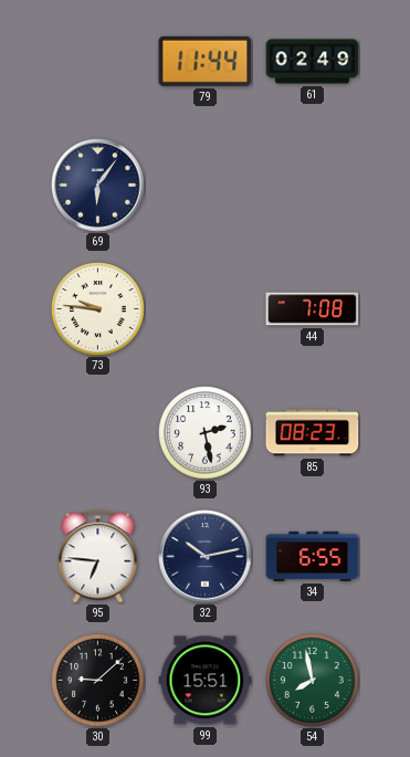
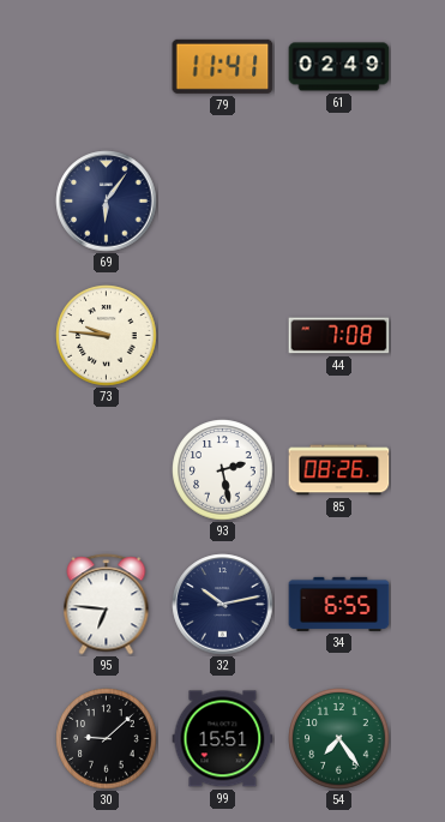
79: 11:44 -> 11:41
85: 08:23 -> 08:26
54: 7:58 -> 7:24
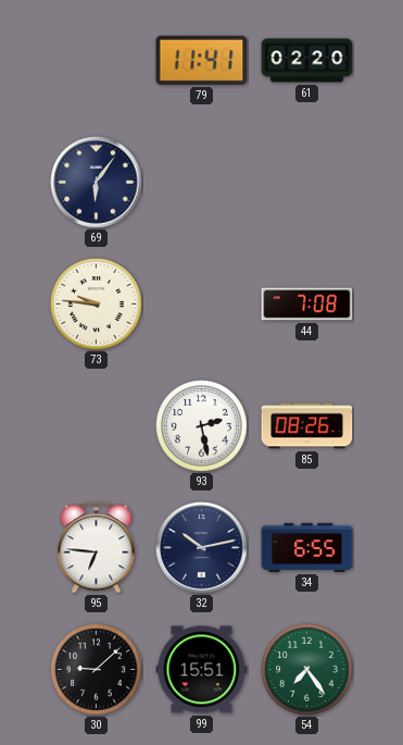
61: 02:49 -> 02:20
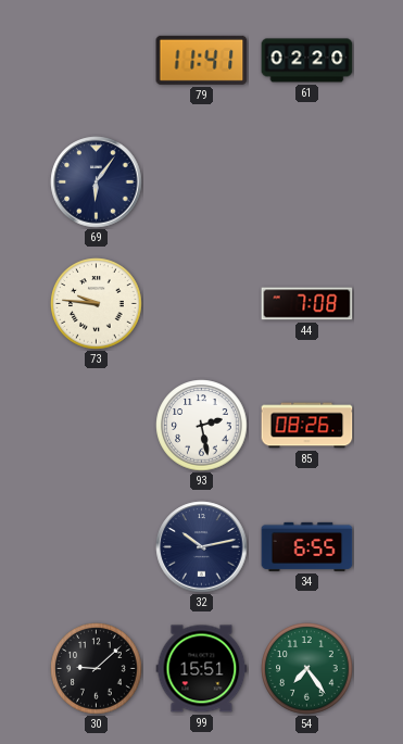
95: 6:46 -> none
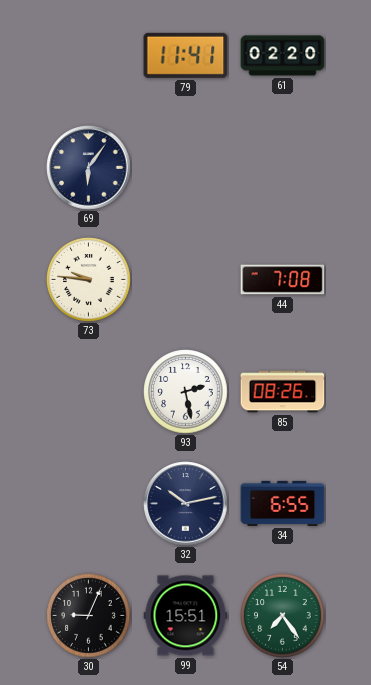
30: 9:08 -> 9:04
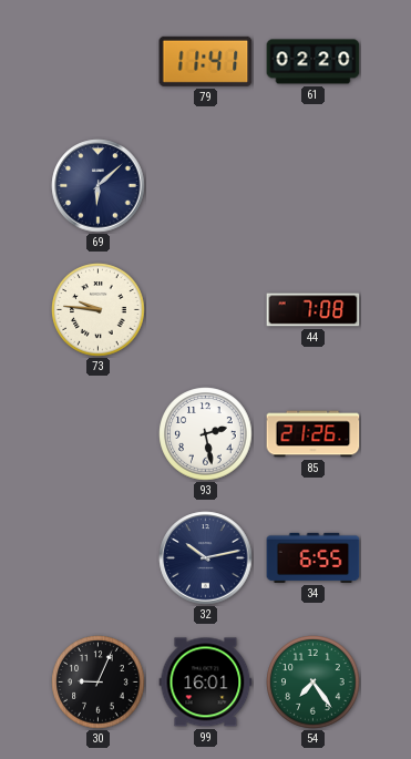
69: 6:06 -> 6:08
85: 08:26 -> 21:26
99: 15:51 -> 16:01
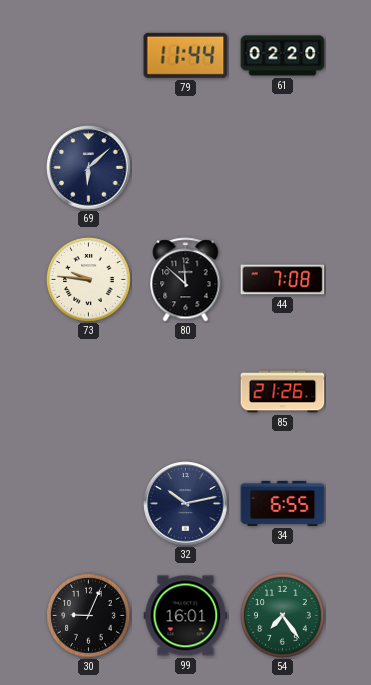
79: 11:41 -> 11:44
80: none -> 11:52
93: 2:28 -> none
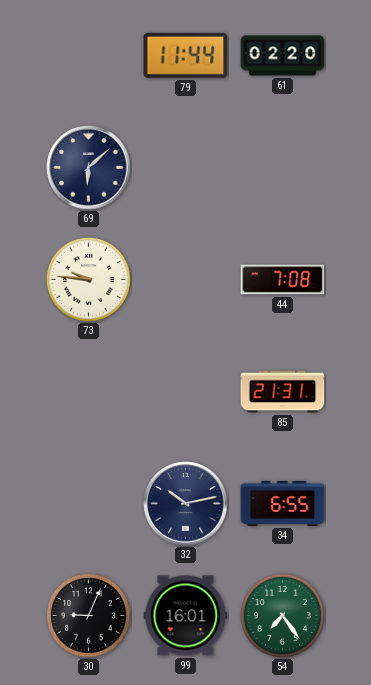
80: 11:52 -> none
85: 21:26 -> 21:31
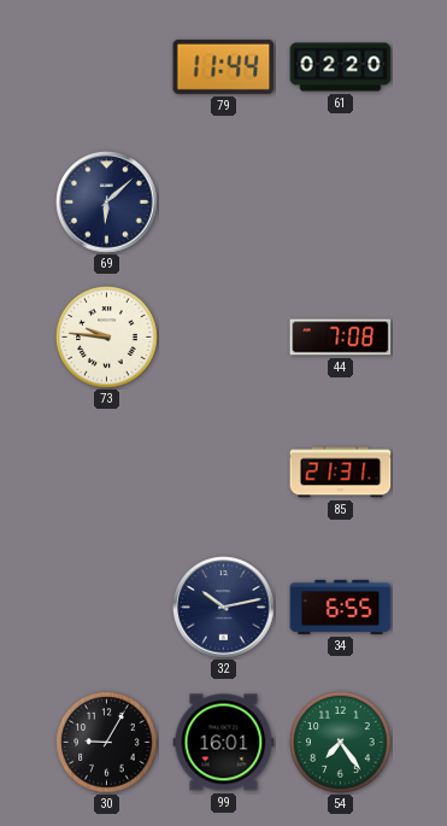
30: 9:04 -> 9:05
